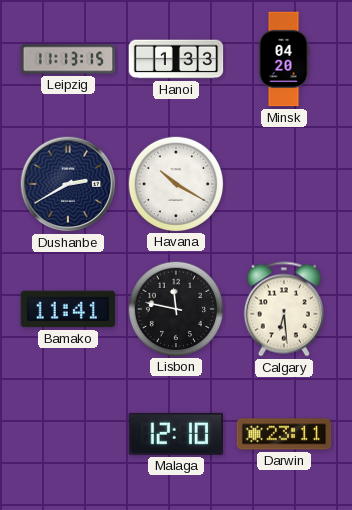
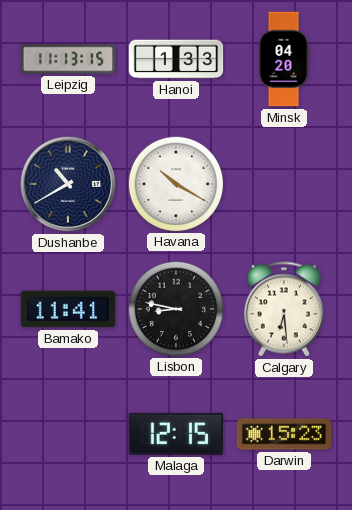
Dushanbe: 2:40 -> 10:40
Lisbon: 11:47 -> 8:47
Malaga: 12:10 -> 12:15
Darwin: 23:11 -> 15:23
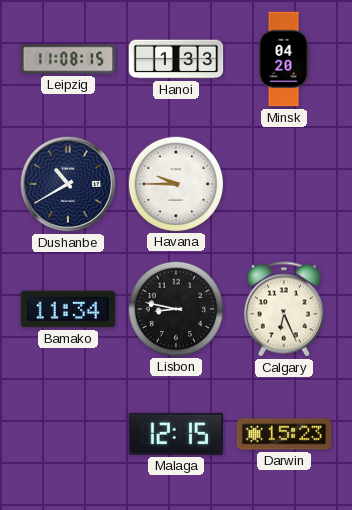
Leipzig: 11:13 -> 11:08
Havana: 10:20 -> 9:45
Bamako: 11:41 -> 11:34
Calgary: 6:29 -> 6:26
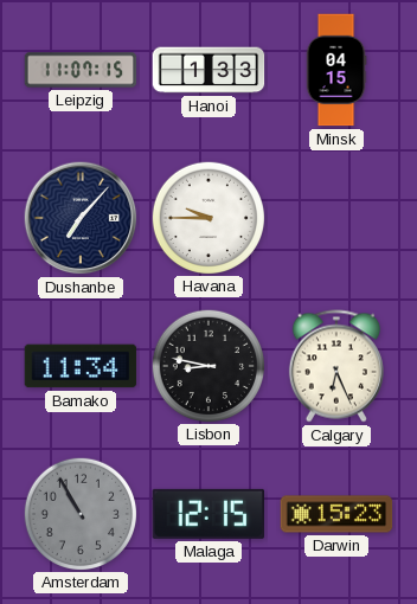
Leipzig: 11:08 -> 11:07
Minsk: 04:20 -> 04:15
Dushanbe: 10:40 -> 7:07
Amsterdam: none -> 10:55
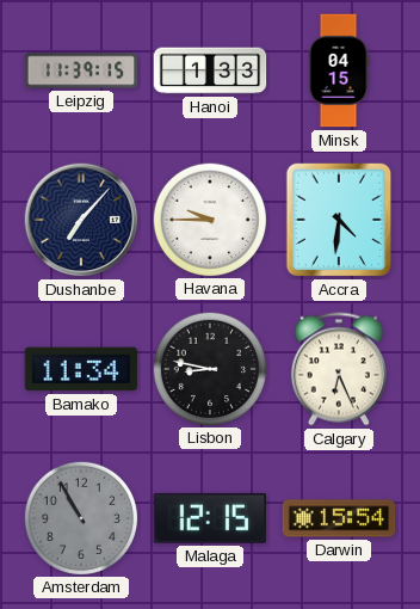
Leipzig: 11:07 -> 11:39
Accra: none -> 4:31
Darwin: 15:23 -> 15:54
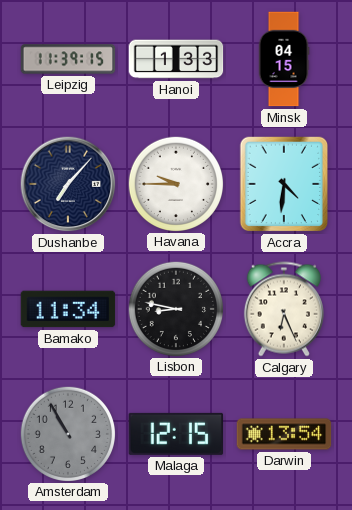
Darwin: 15:54 -> 13:54
